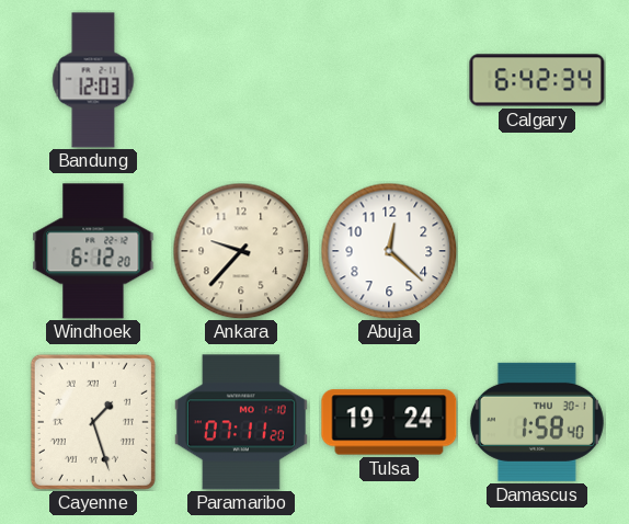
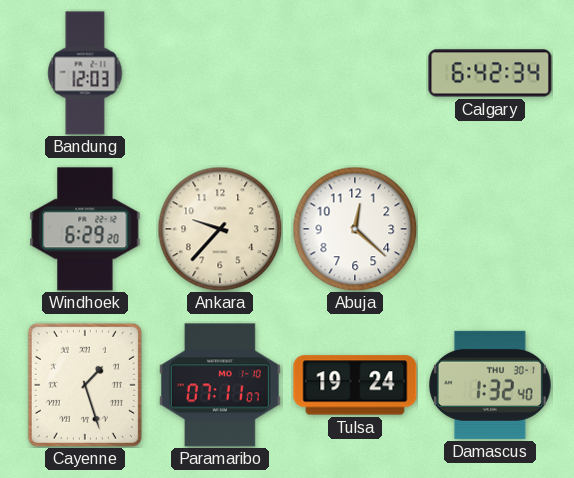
Windhoek: 6:12 -> 6:29
Paramaribo: 07:11:20 -> 07:11:07
Damascus: 1:58 -> 1:32
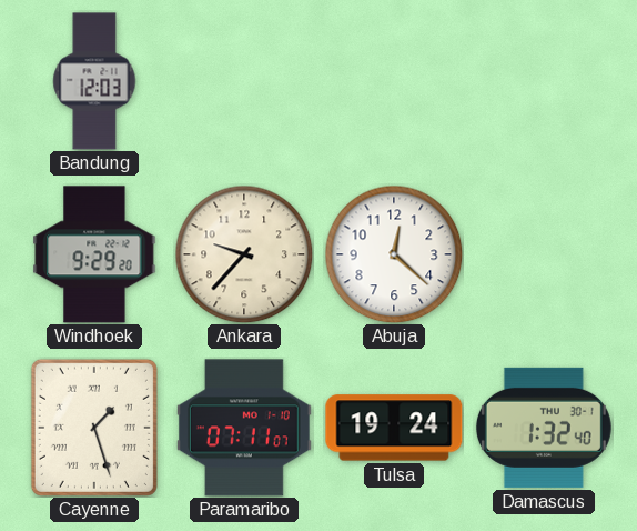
Calgary: 6:42 -> none
Windhoek: 6:29 -> 9:29
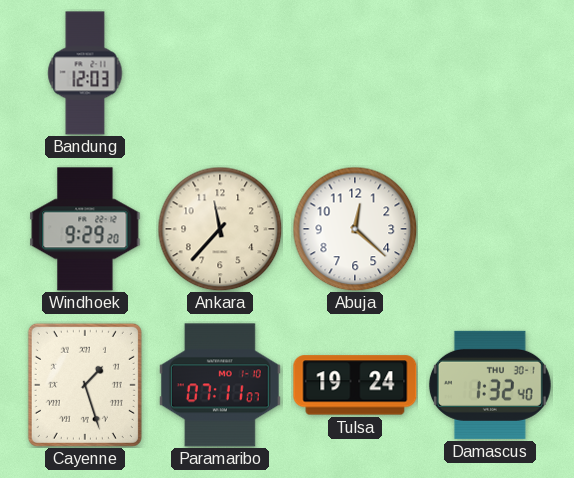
Ankara: 9:37 -> 11:37
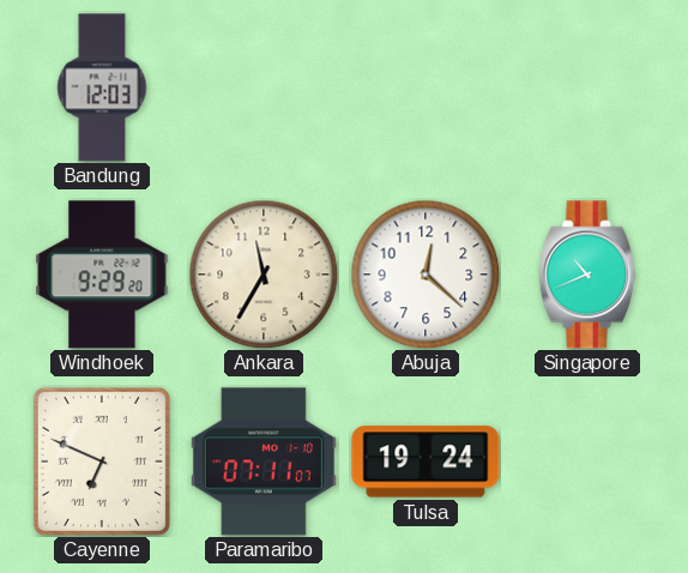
Ankara: 11:37 -> 11:35
Singapore: none -> 10:41
Cayenne: 1:27 -> 6:49
Damascus: 1:32 -> none
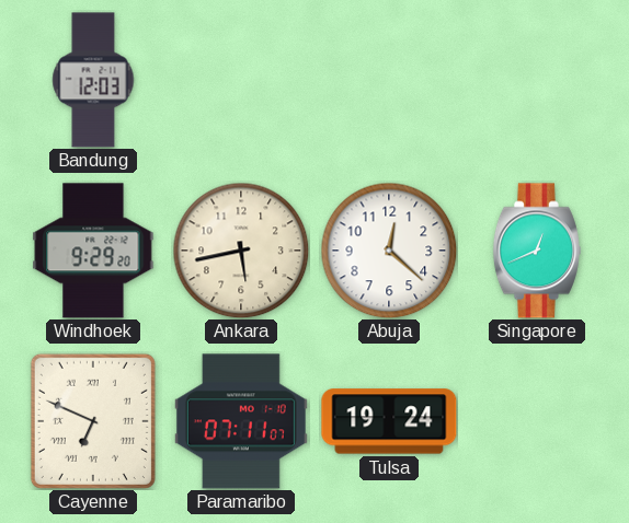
Ankara: 11:35 -> 5:43
Singapore: 10:41 -> 12:41
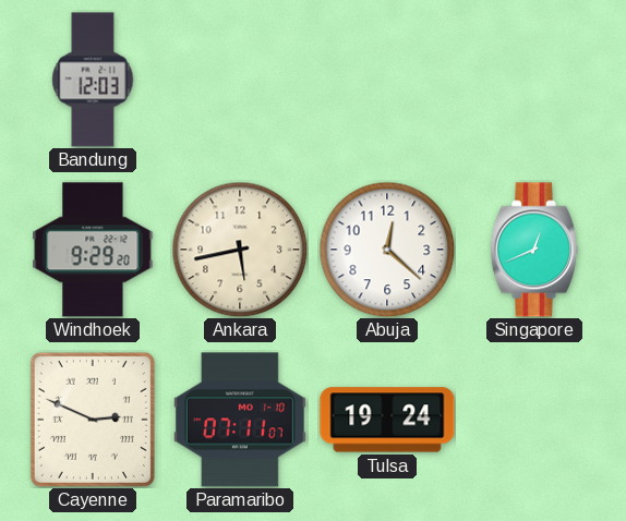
Cayenne: 6:49 -> 2:49
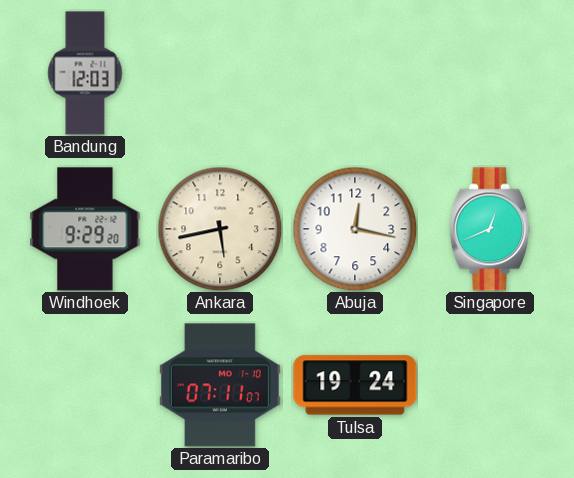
Abuja: 12:22 -> 12:17
Cayenne: 2:49 -> none
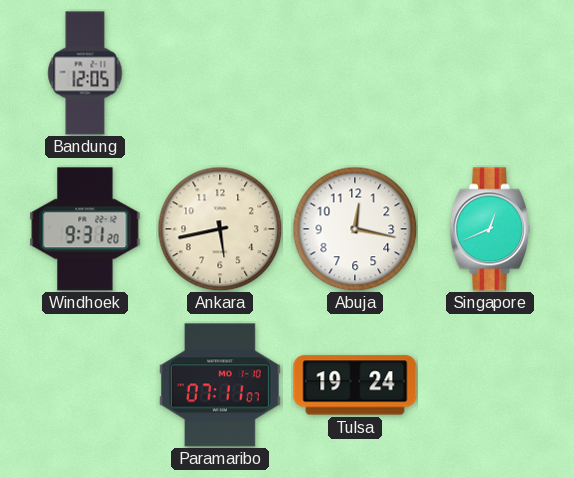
Bandung: 12:03 -> 12:05
Windhoek: 9:29 -> 9:31
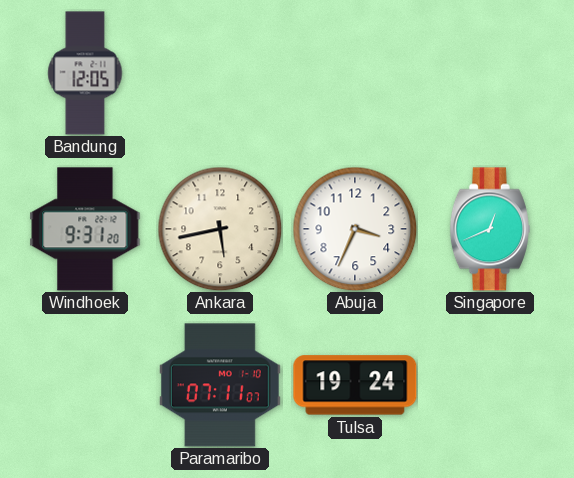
Abuja: 12:17 -> 3:34
